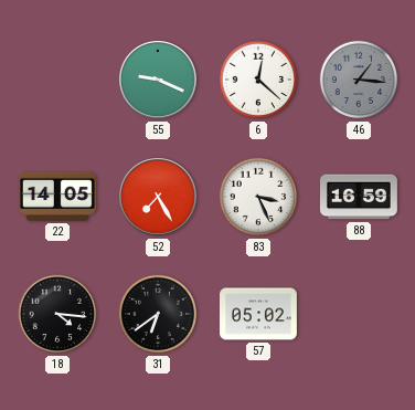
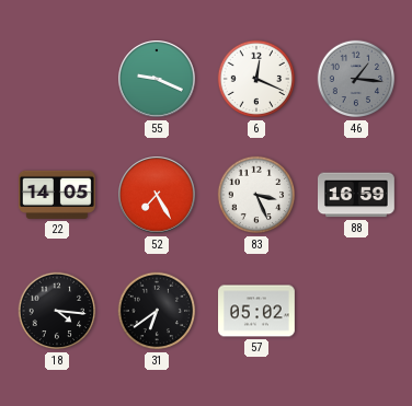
6: 12:22 -> 12:19
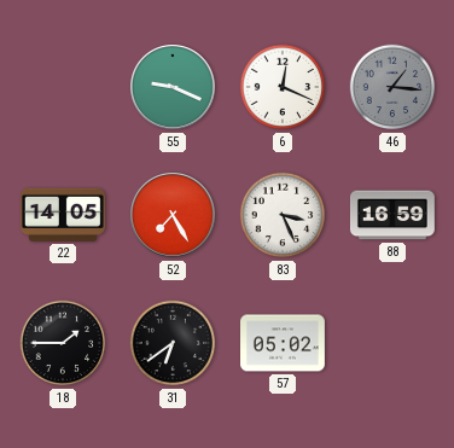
18: 4:16 -> 1:45
